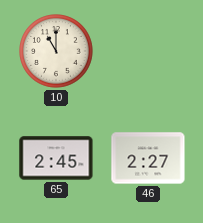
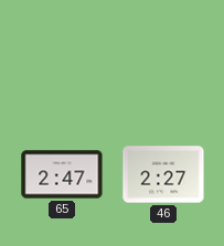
10: 11:00 -> none
65: 2:45 -> 2:47
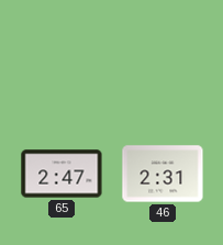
46: 2:27 -> 2:31
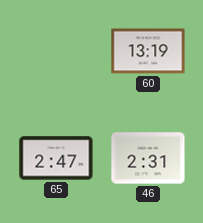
60: none -> 13:19
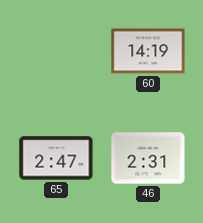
60: 13:19 -> 14:19
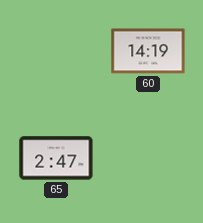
46: 2:31 -> none
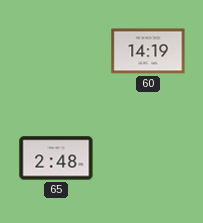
65: 2:47 -> 2:48
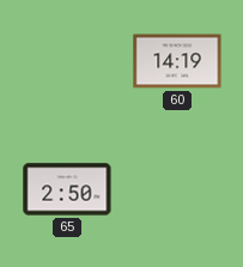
65: 2:48 -> 2:50
